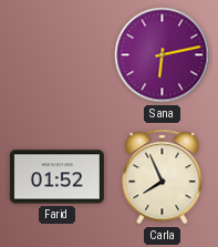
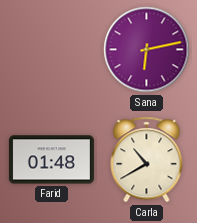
Farid: 01:52 -> 01:48
Carla: 7:56 -> 10:40
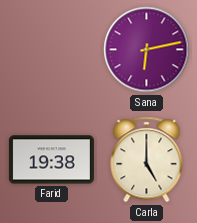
Farid: 01:48 -> 19:38
Carla: 10:40 -> 5:00
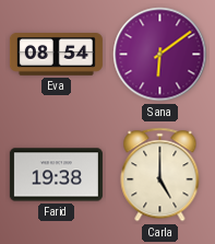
Eva: none -> 08:54
Sana: 6:13 -> 6:09
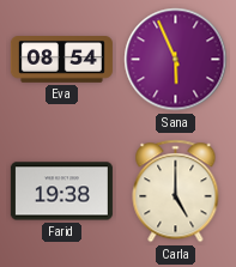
Sana: 6:09 -> 5:56
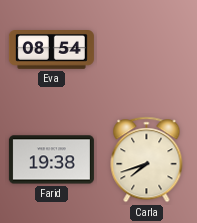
Sana: 5:56 -> none
Carla: 5:00 -> 7:42
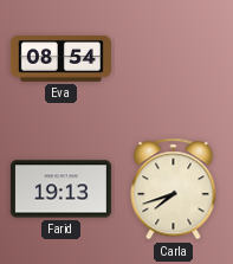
Farid: 19:38 -> 19:13
